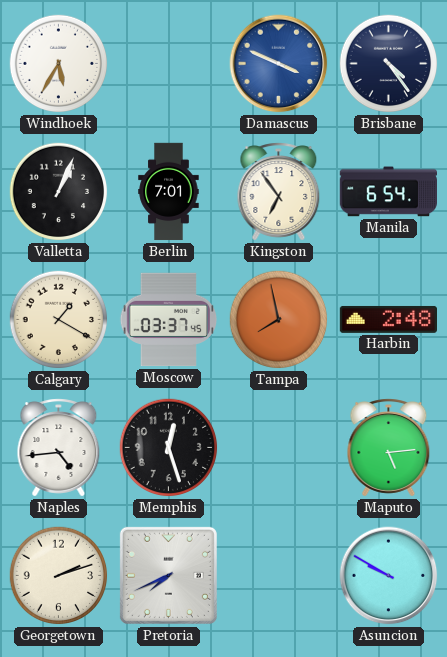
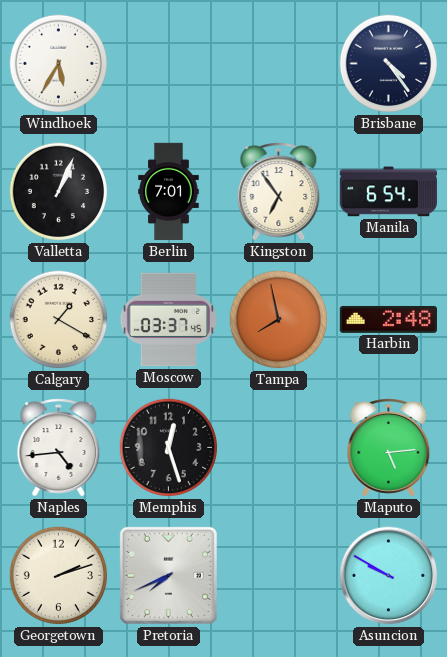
Damascus: 3:49 -> none
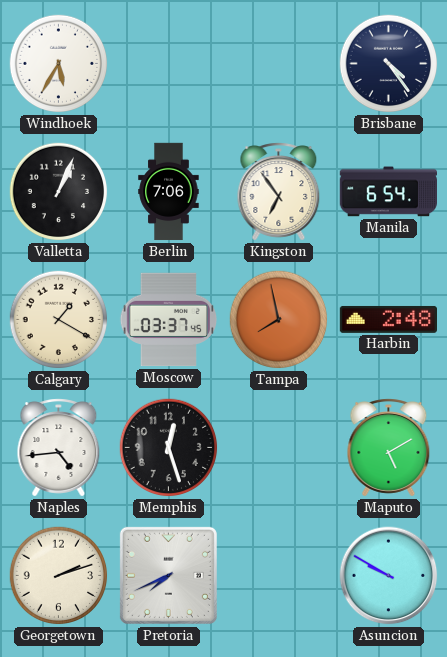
Berlin: 7:01 -> 7:06
Maputo: 5:14 -> 5:10
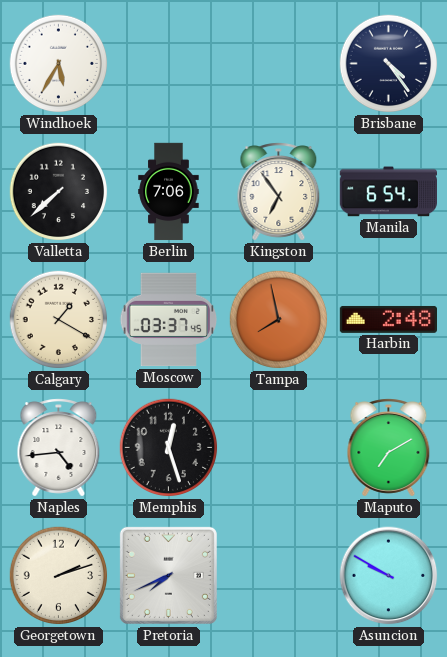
Valletta: 1:04 -> 7:38
Maputo: 5:10 -> 7:10
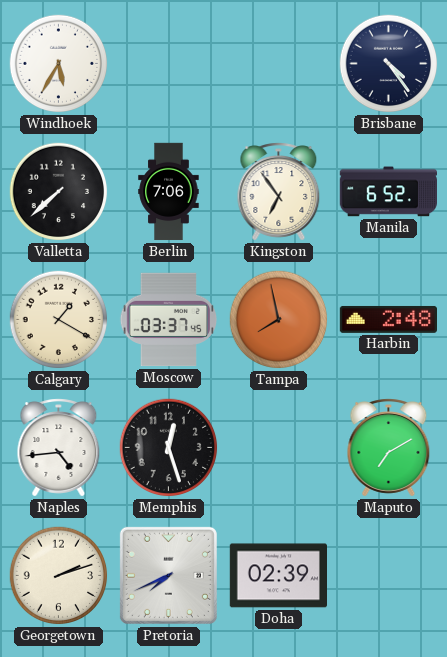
Manila: 6:54 -> 6:52
Doha: none -> 02:39
Asuncion: 9:50 -> none
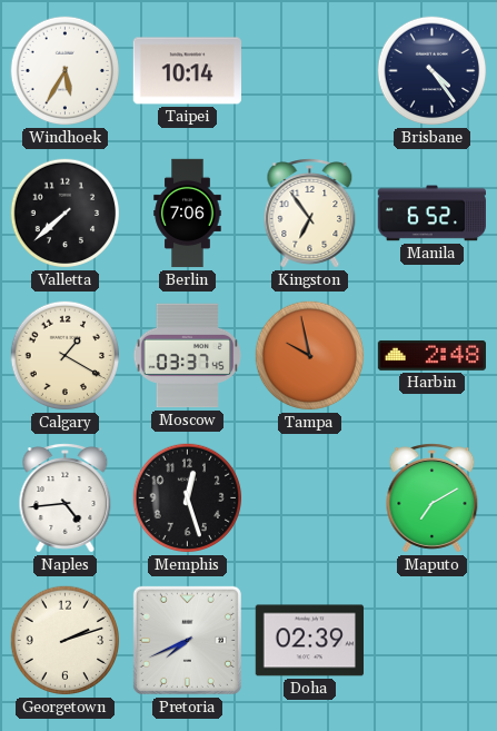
Taipei: none -> 10:14
Tampa: 7:58 -> 9:58
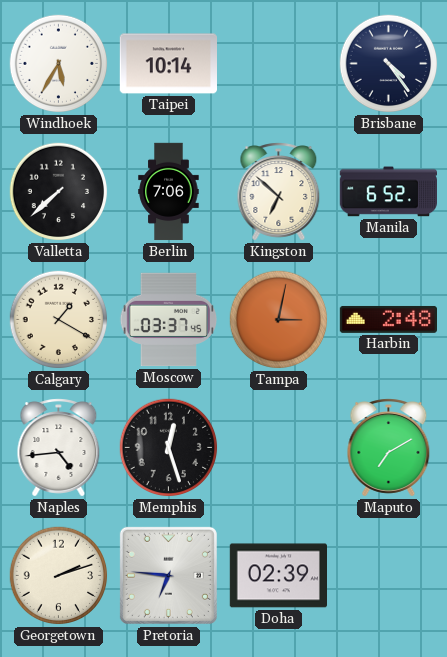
Kingston: 6:54 -> 6:52
Tampa: 9:58 -> 3:02
Pretoria: 7:41 -> 6:46
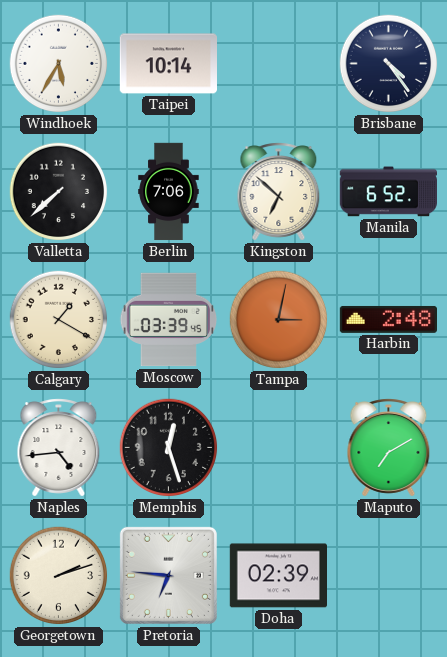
Moscow: 03:37 -> 03:39
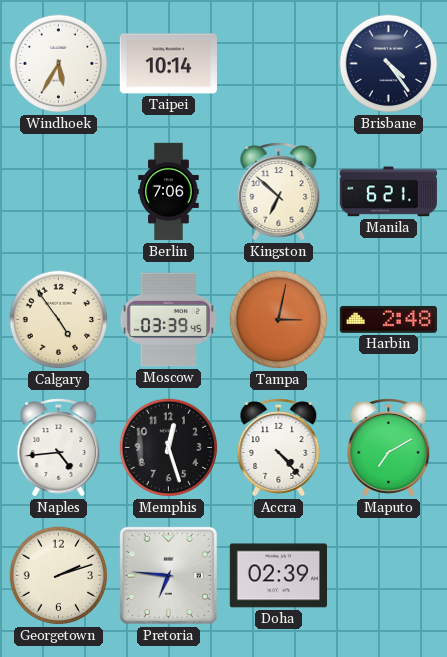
Valletta: 7:38 -> none
Manila: 6:52 -> 6:21
Calgary: 1:20 -> 4:54
Accra: none -> 4:23
